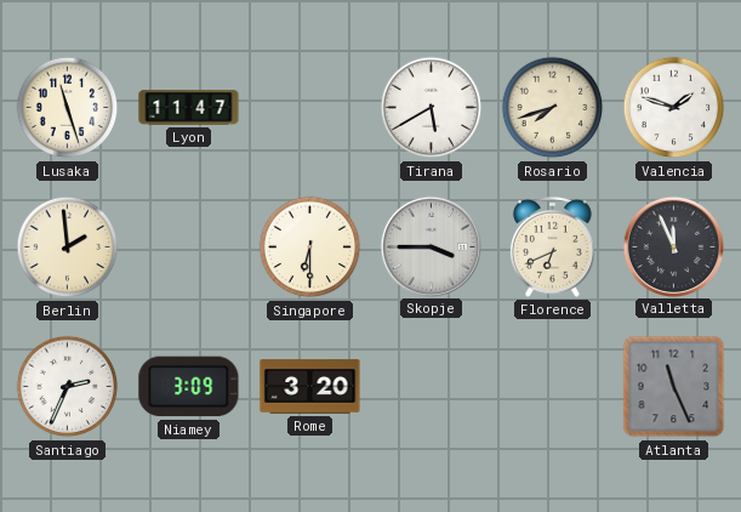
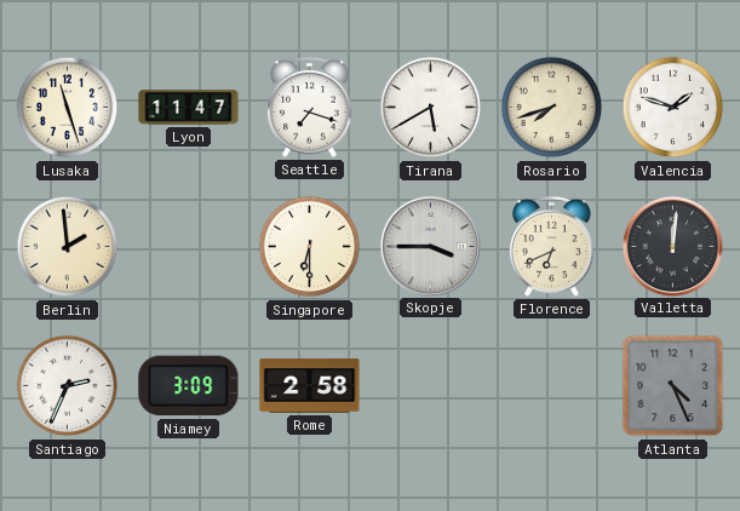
Seattle: none -> 7:18
Valletta: 11:56 -> 12:01
Rome: 3:20 -> 2:58
Atlanta: 11:26 -> 4:26
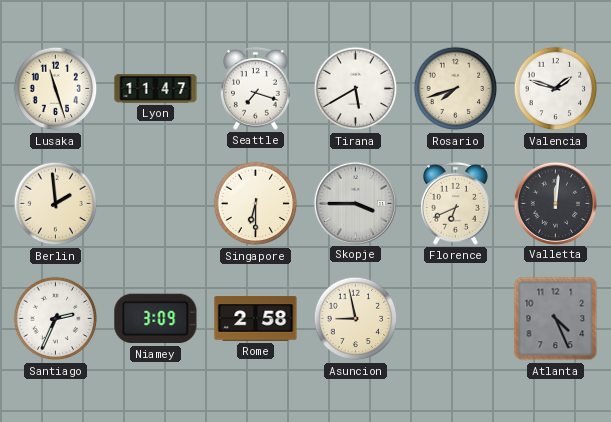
Asuncion: none -> 8:58
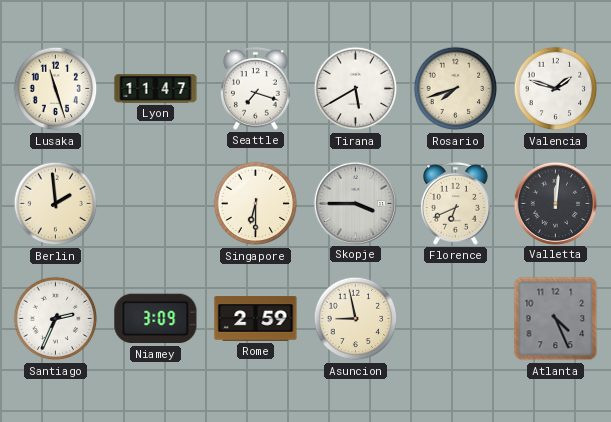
Rome: 2:58 -> 2:59
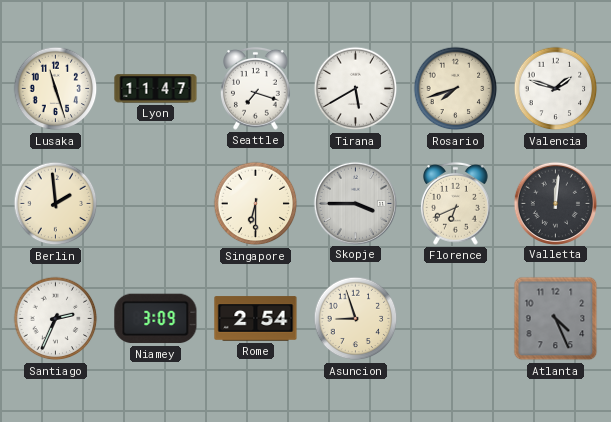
Rome: 2:59 -> 2:54
Asuncion: 8:58 -> 8:57
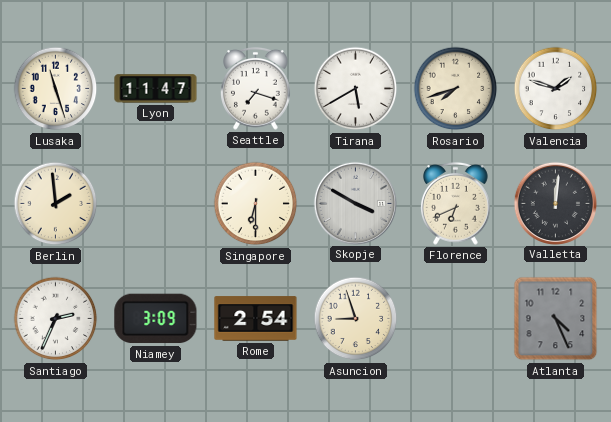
Skopje: 3:45 -> 3:50
